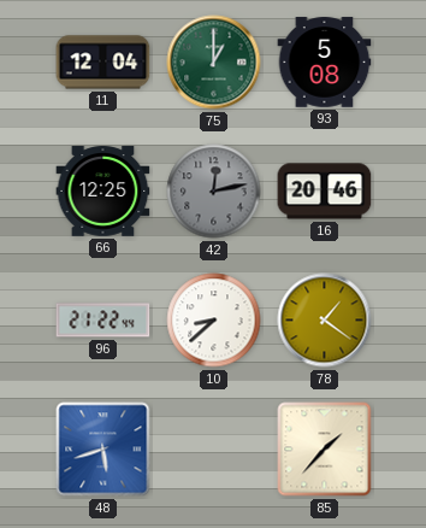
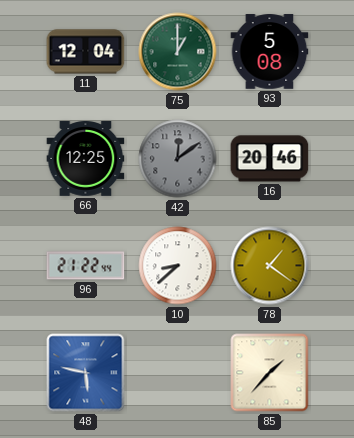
42: 12:13 -> 12:09
48: 5:42 -> 5:47
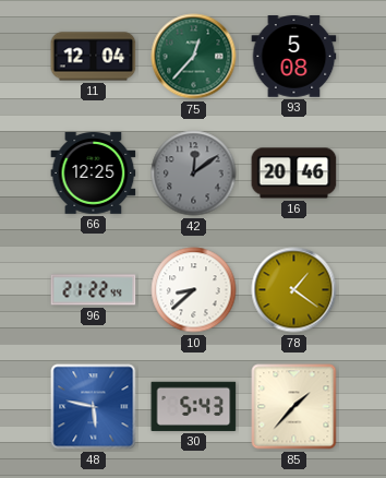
75: 1:00 -> 12:37
30: none -> 5:43
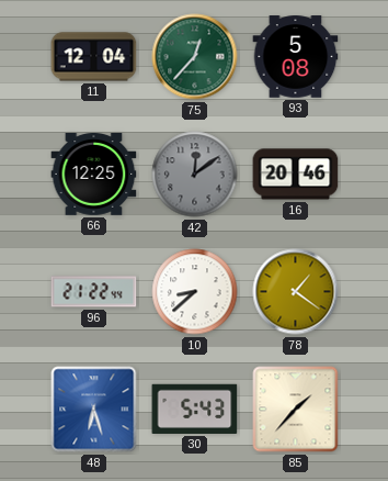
48: 5:47 -> 6:27
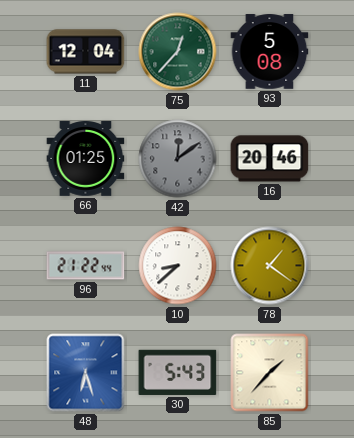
66: 12:25 -> 01:25
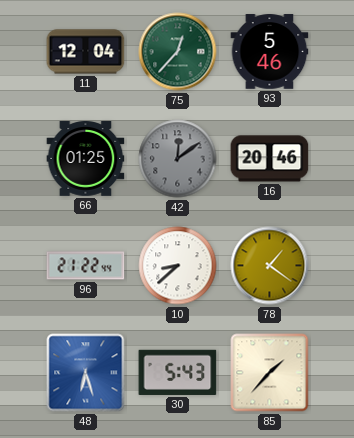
93: 5:08 -> 5:46
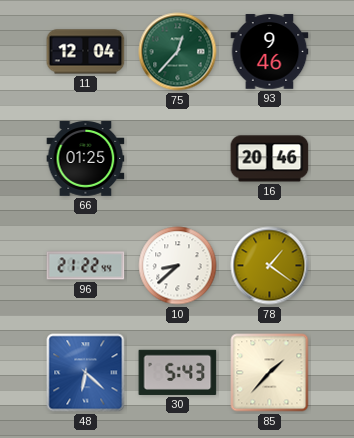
93: 5:46 -> 9:46
42: 12:09 -> none
48: 6:27 -> 6:22
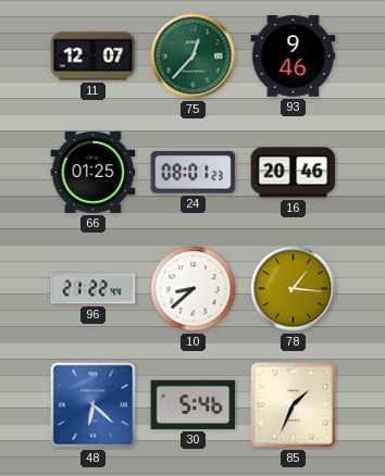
11: 12:04 -> 12:07
24: none -> 08:01
78: 1:21 -> 1:16
30: 5:43 -> 5:46
85: 1:37 -> 1:34
